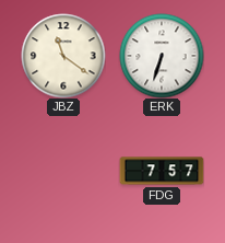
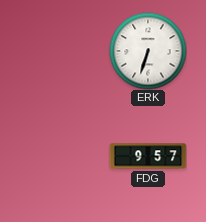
JBZ: 11:21 -> none
FDG: 7:57 -> 9:57
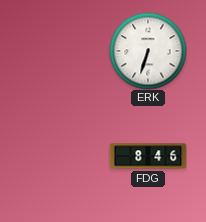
FDG: 9:57 -> 8:46
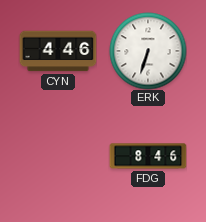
CYN: none -> 4:46
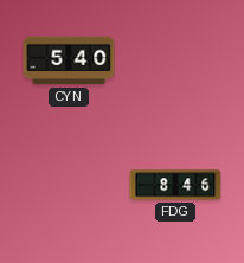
CYN: 4:46 -> 5:40
ERK: 6:33 -> none
